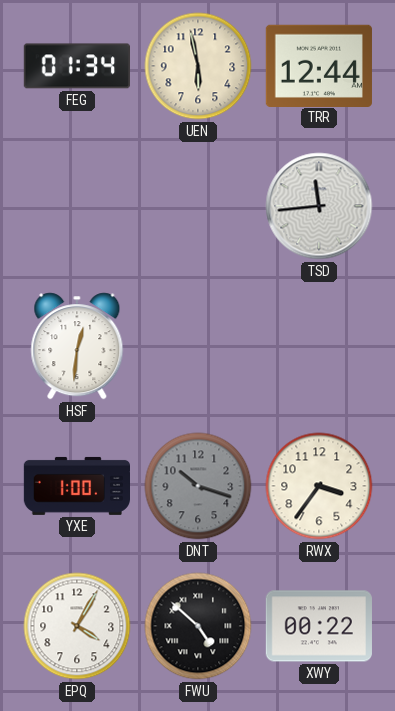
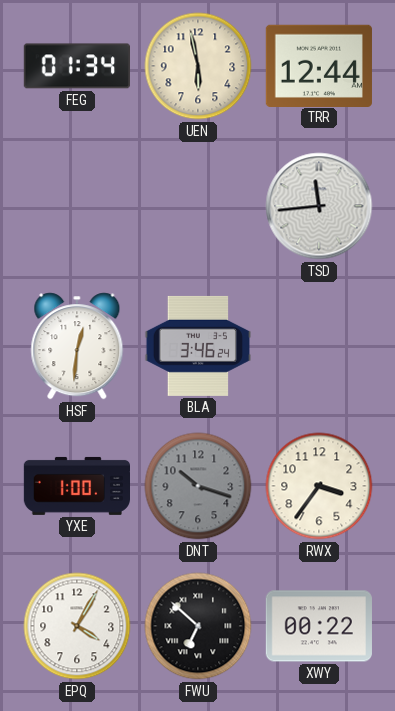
BLA: none -> 3:46
FWU: 4:52 -> 6:52
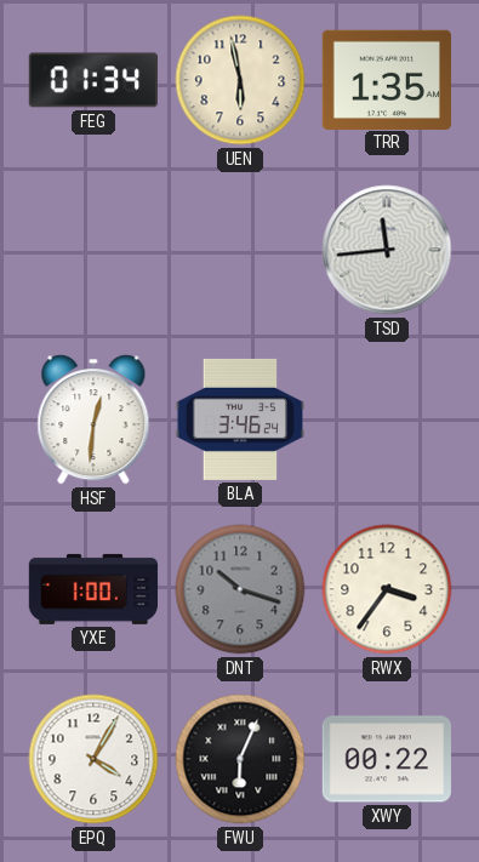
TRR: 12:44 -> 1:35
FWU: 6:52 -> 6:04
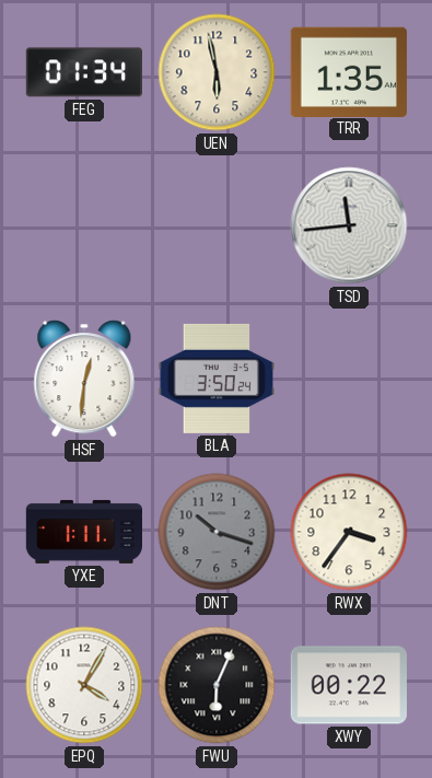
BLA: 3:46 -> 3:50
YXE: 1:00 -> 1:11
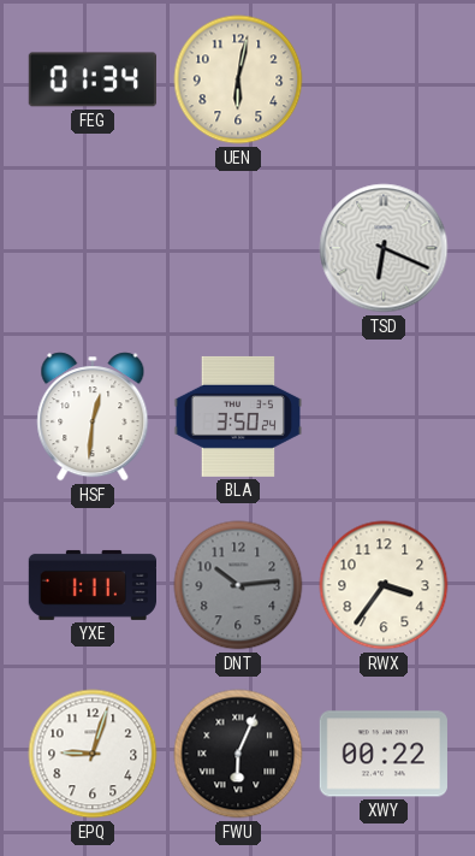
UEN: 5:58 -> 6:02
TRR: 1:35 -> none
TSD: 11:44 -> 6:19
DNT: 10:18 -> 10:14
EPQ: 4:05 -> 9:03
